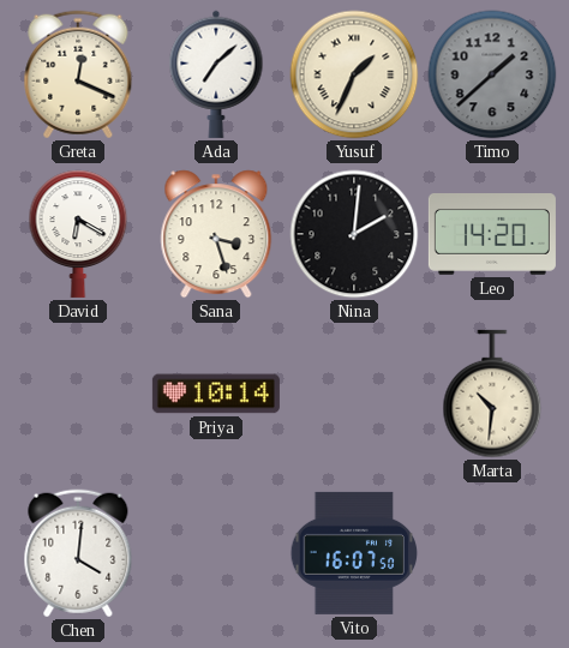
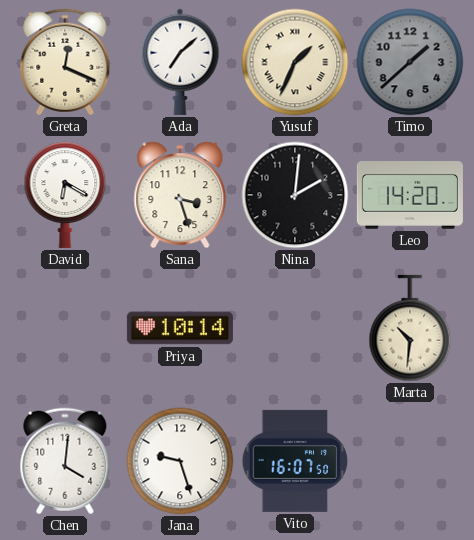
Jana: none -> 9:27
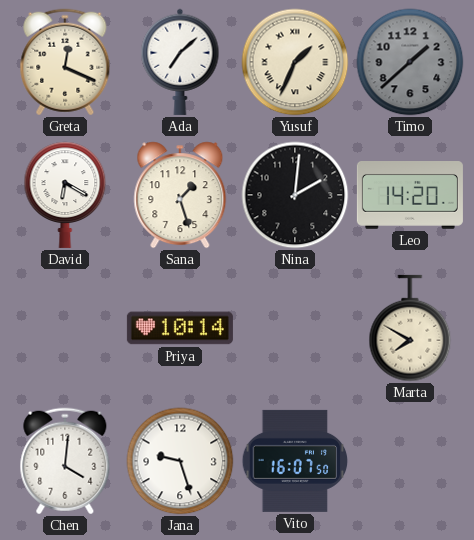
Sana: 3:27 -> 1:27
Marta: 10:31 -> 7:50
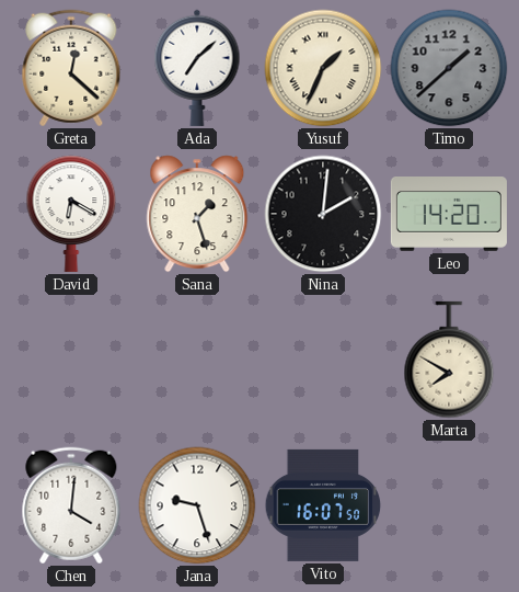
Greta: 12:19 -> 12:22
Priya: 10:14 -> none
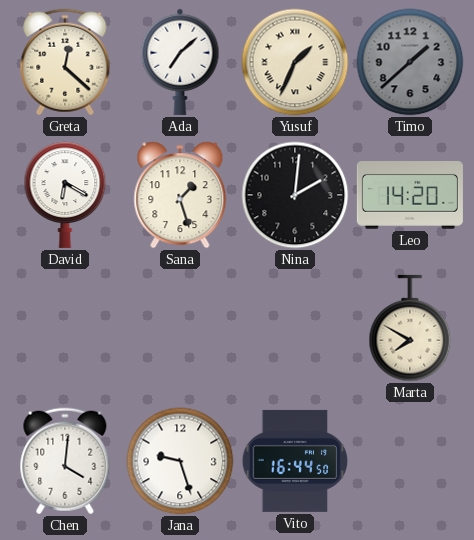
Vito: 16:07 -> 16:44
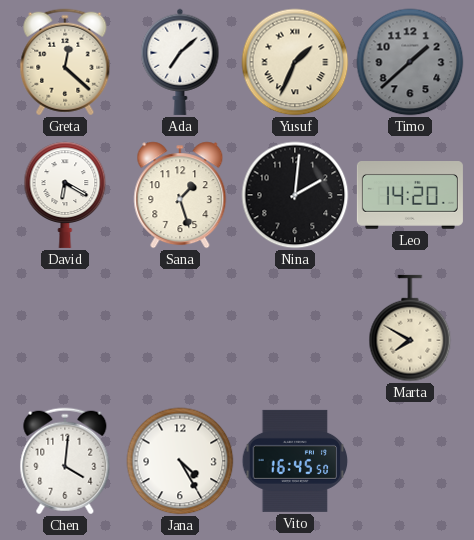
Jana: 9:27 -> 4:25
Vito: 16:44 -> 16:45
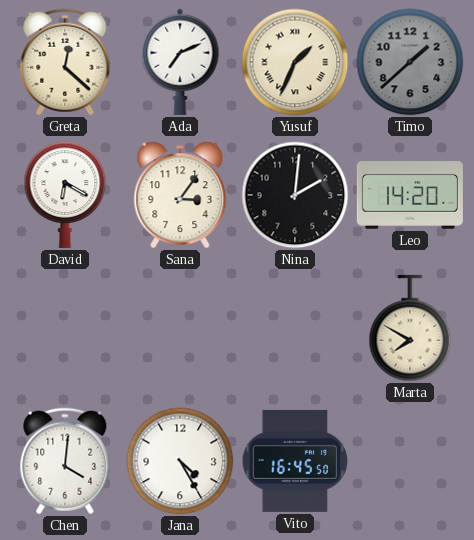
Ada: 7:08 -> 7:11
Sana: 1:27 -> 3:06
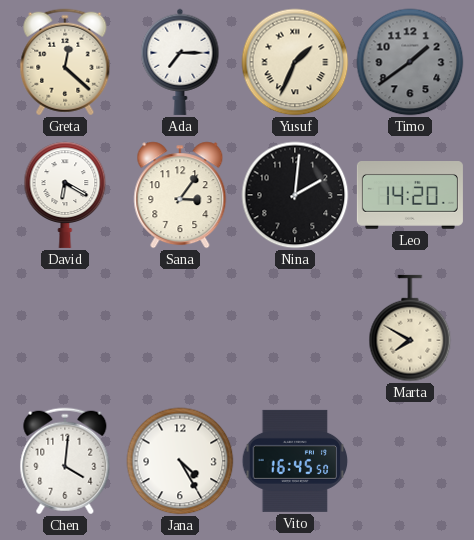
Ada: 7:11 -> 7:15
Timo: 1:38 -> 1:39
